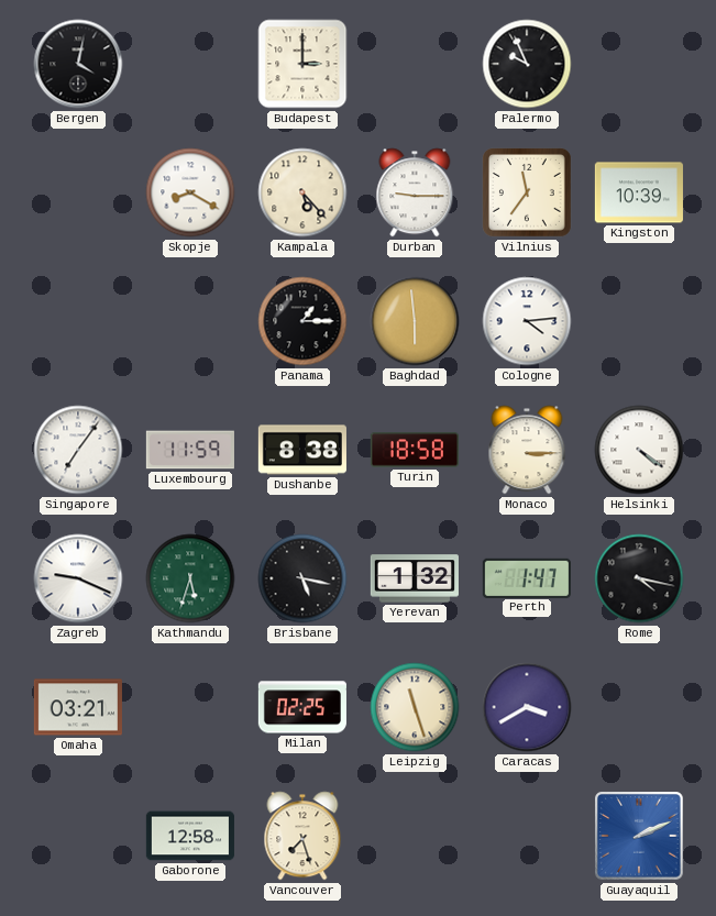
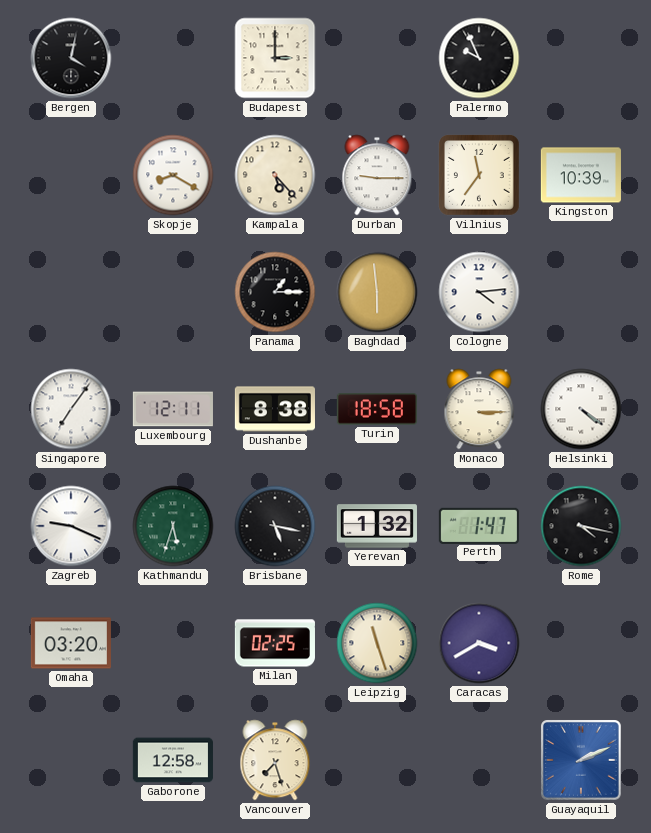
Luxembourg: 11:59 -> 12:11
Omaha: 03:21 -> 03:20
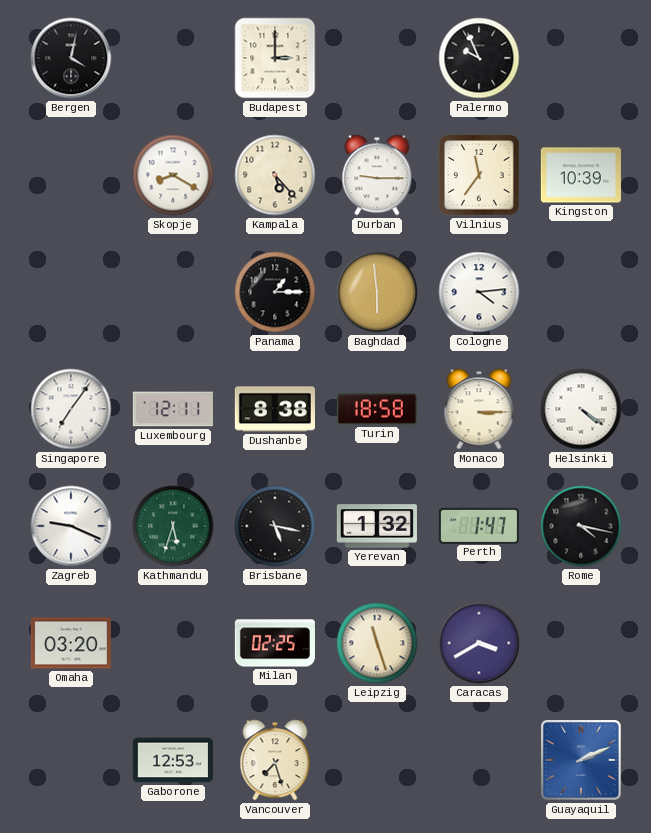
Gaborone: 12:58 -> 12:53
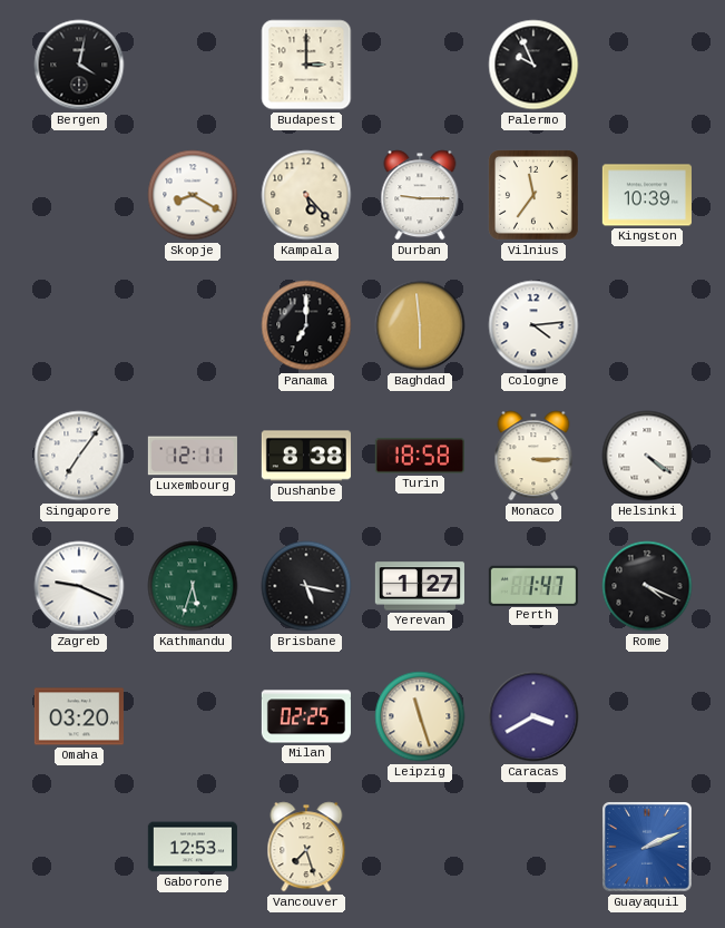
Panama: 1:15 -> 7:00
Yerevan: 1:32 -> 1:27
Rome: 4:17 -> 4:19
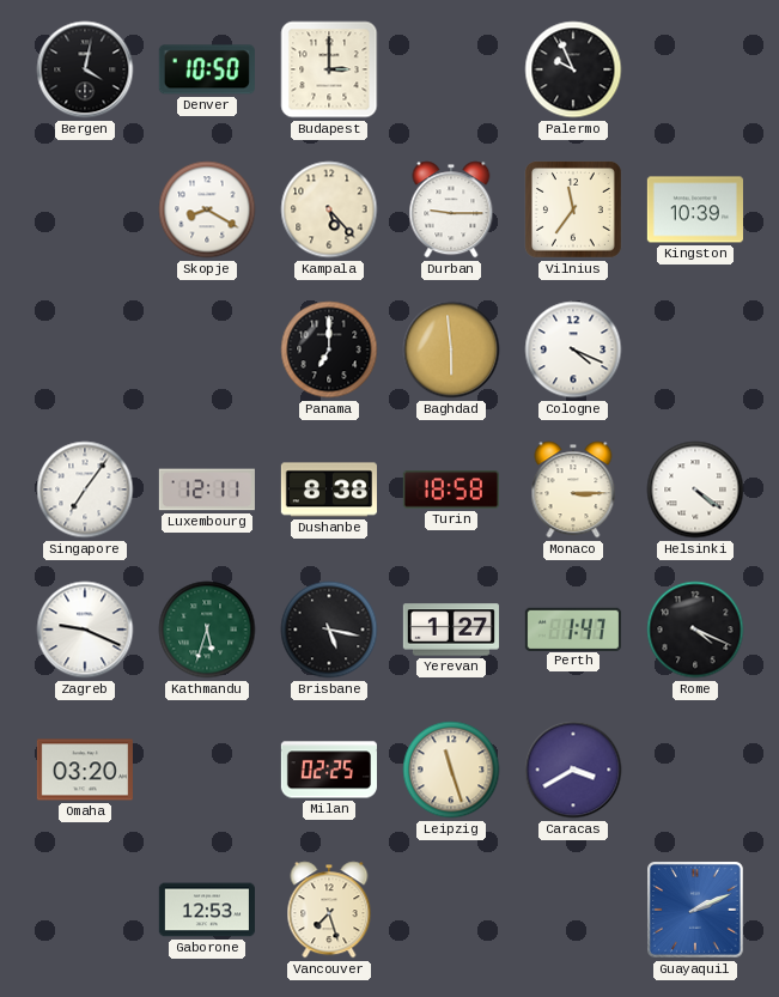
Denver: none -> 10:50
Cologne: 4:14 -> 4:19
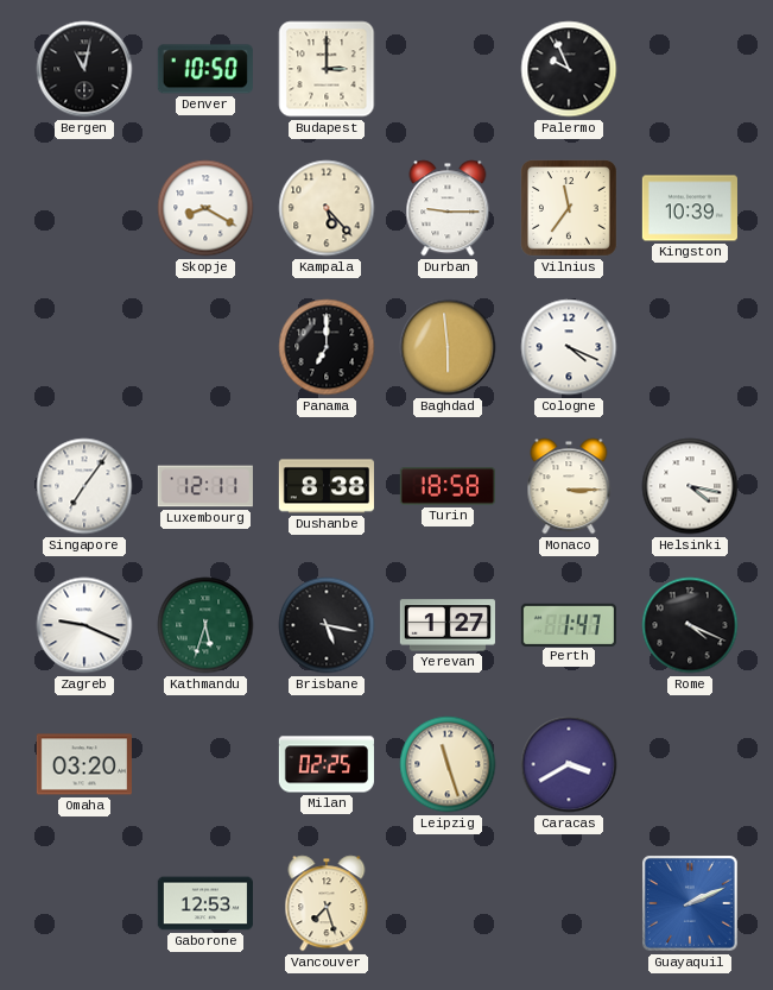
Bergen: 4:02 -> 11:02
Helsinki: 4:21 -> 4:17
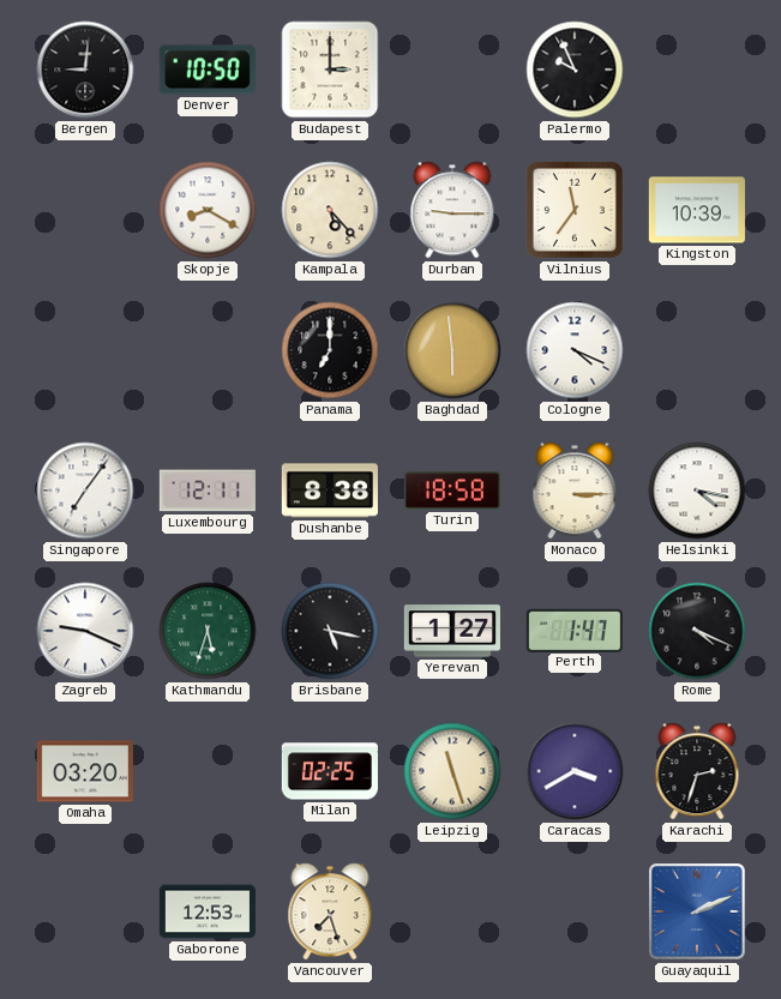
Bergen: 11:02 -> 9:01
Karachi: none -> 2:33
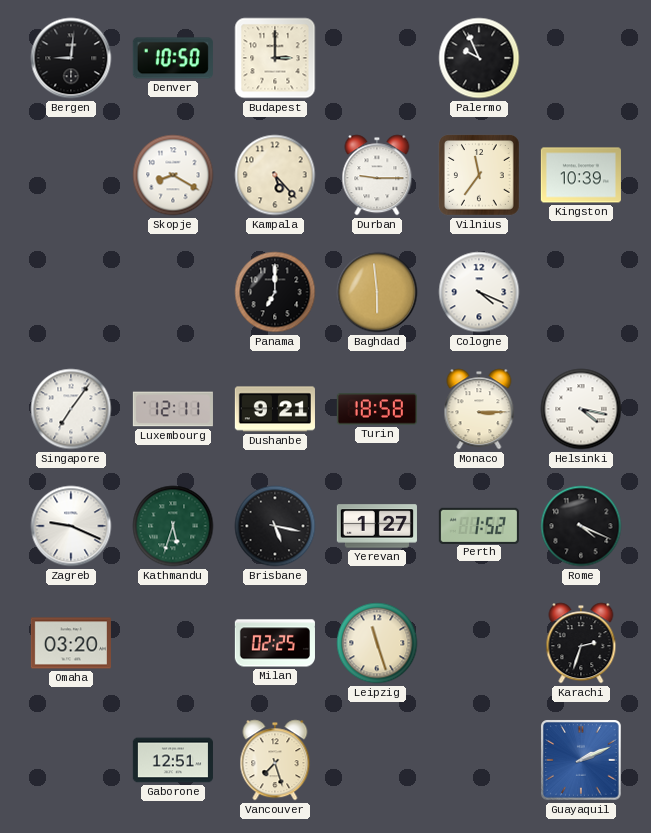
Dushanbe: 8:38 -> 9:21
Perth: 1:47 -> 1:52
Caracas: 3:40 -> none
Gaborone: 12:53 -> 12:51
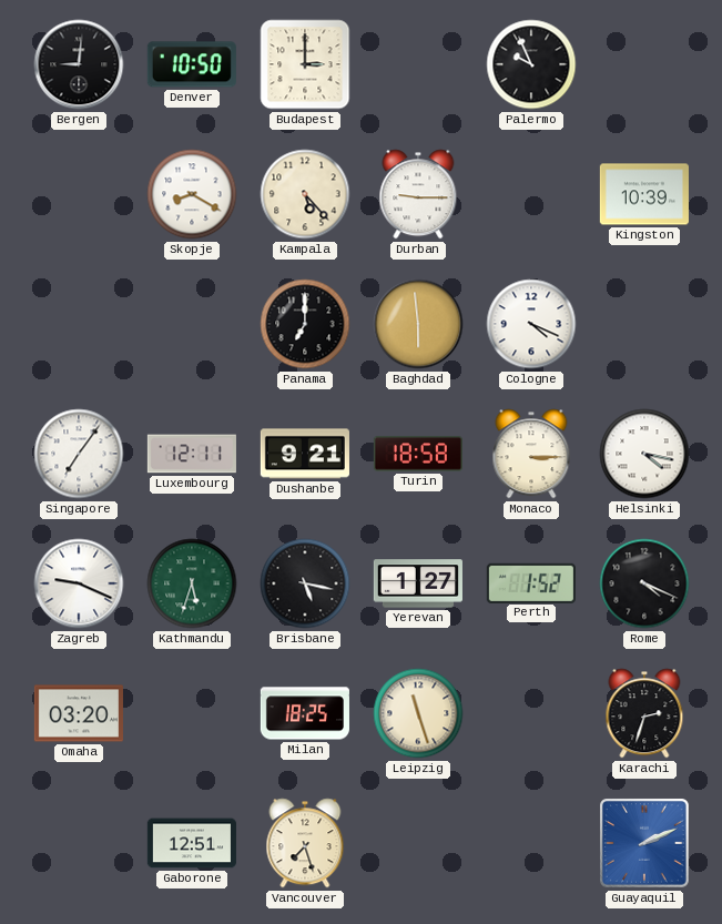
Vilnius: 11:36 -> none
Milan: 02:25 -> 18:25
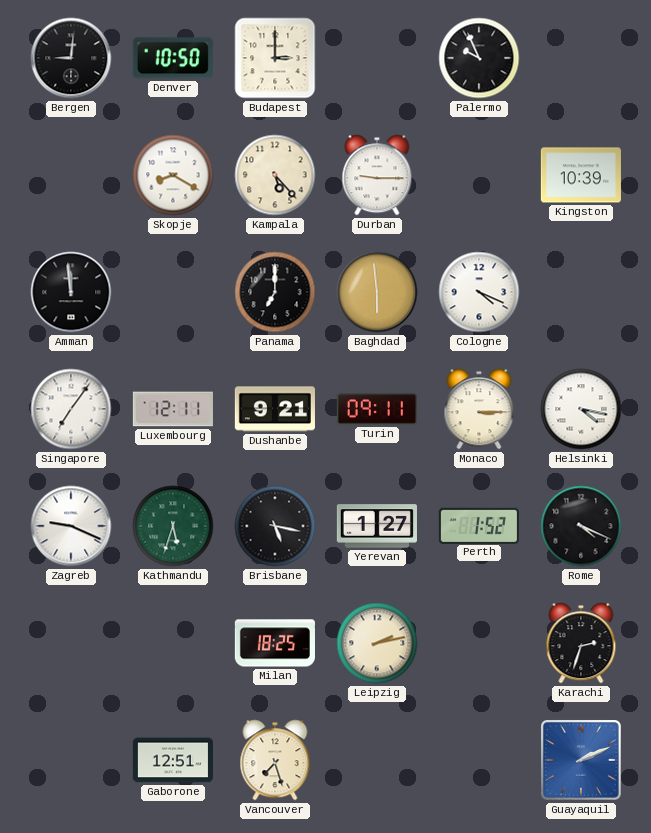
Amman: none -> 11:59
Turin: 18:58 -> 09:11
Omaha: 03:20 -> none
Leipzig: 11:27 -> 2:13
